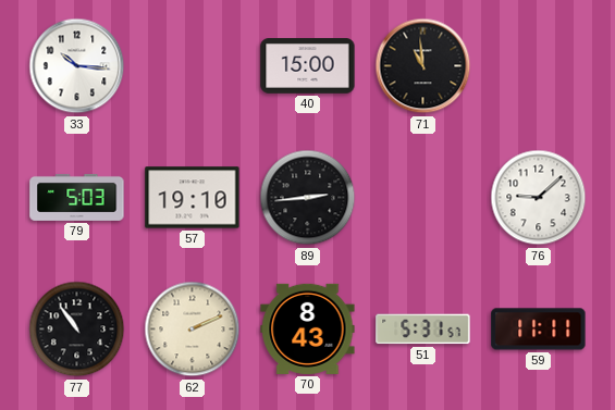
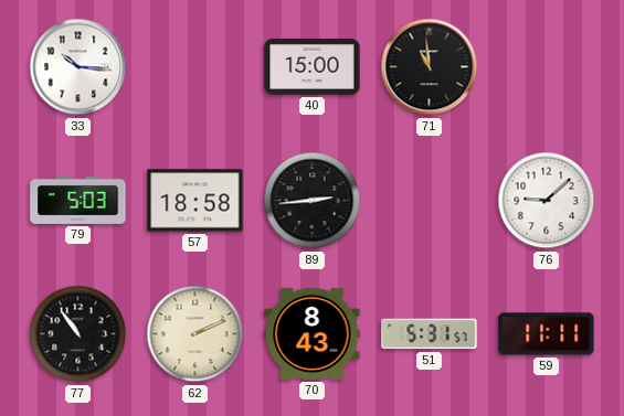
57: 19:10 -> 18:58
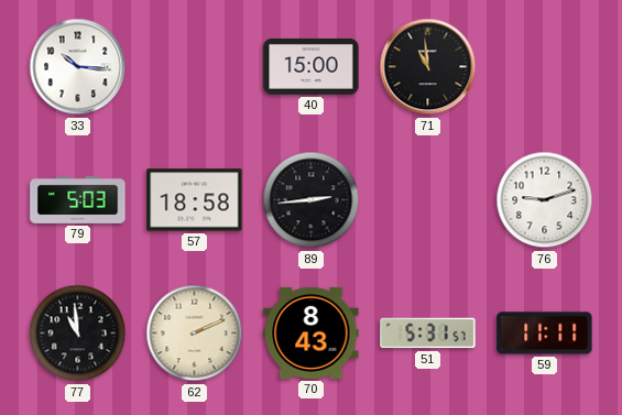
76: 9:08 -> 9:12
77: 10:54 -> 10:59
